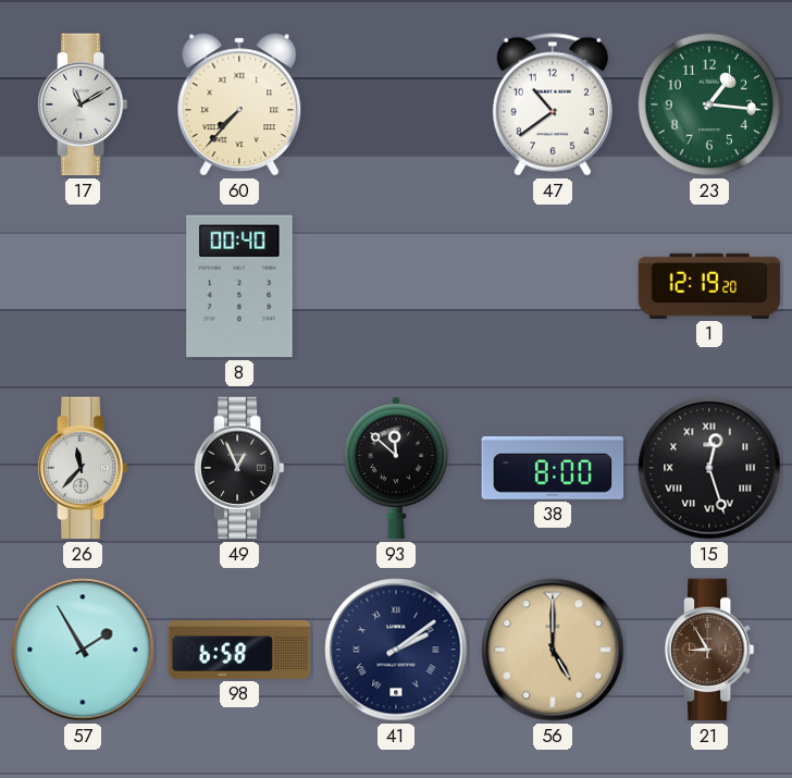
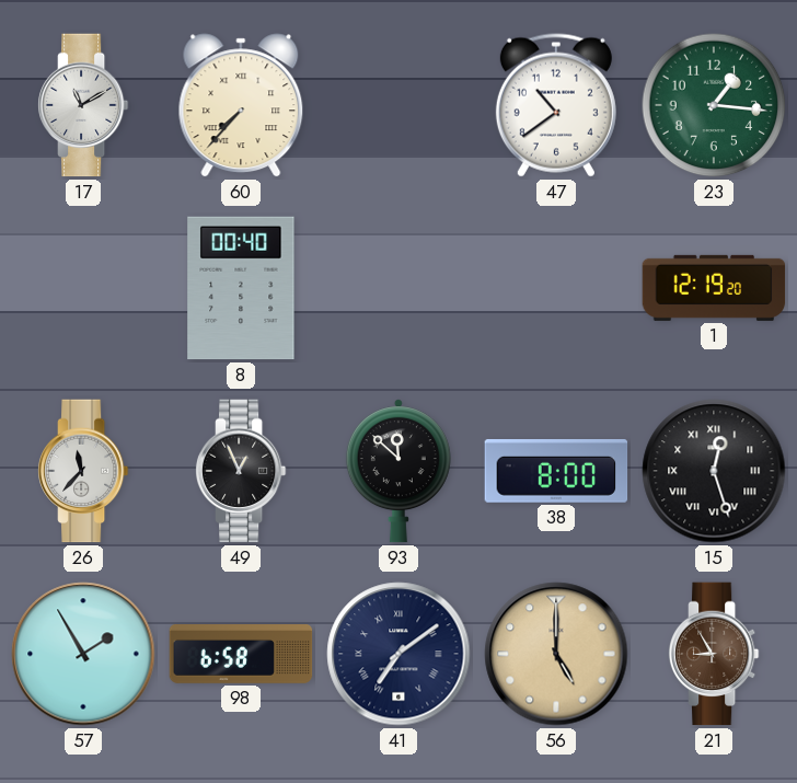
41: 2:09 -> 7:09
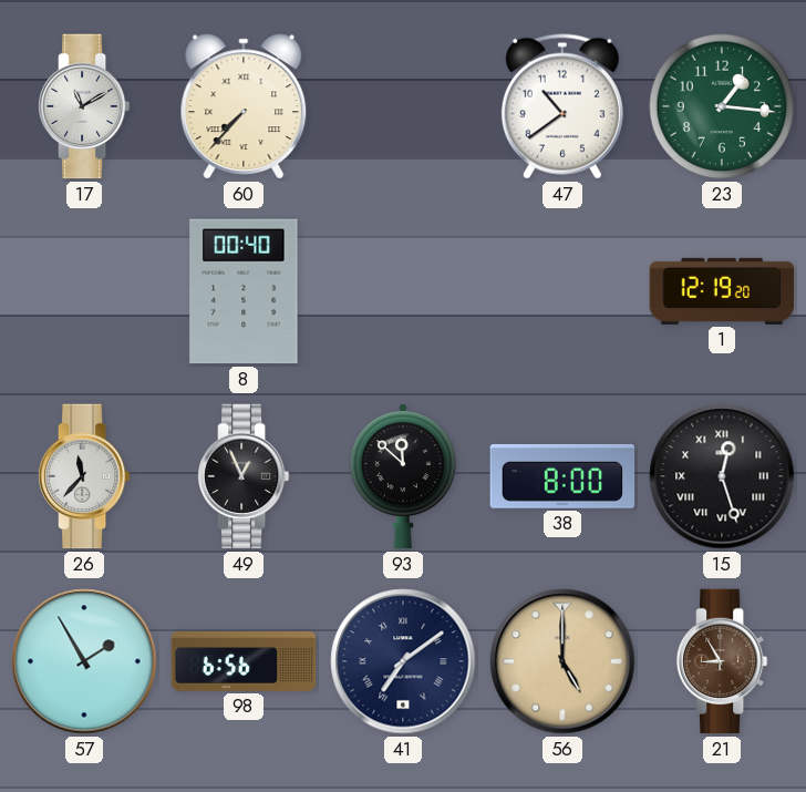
98: 6:58 -> 6:56
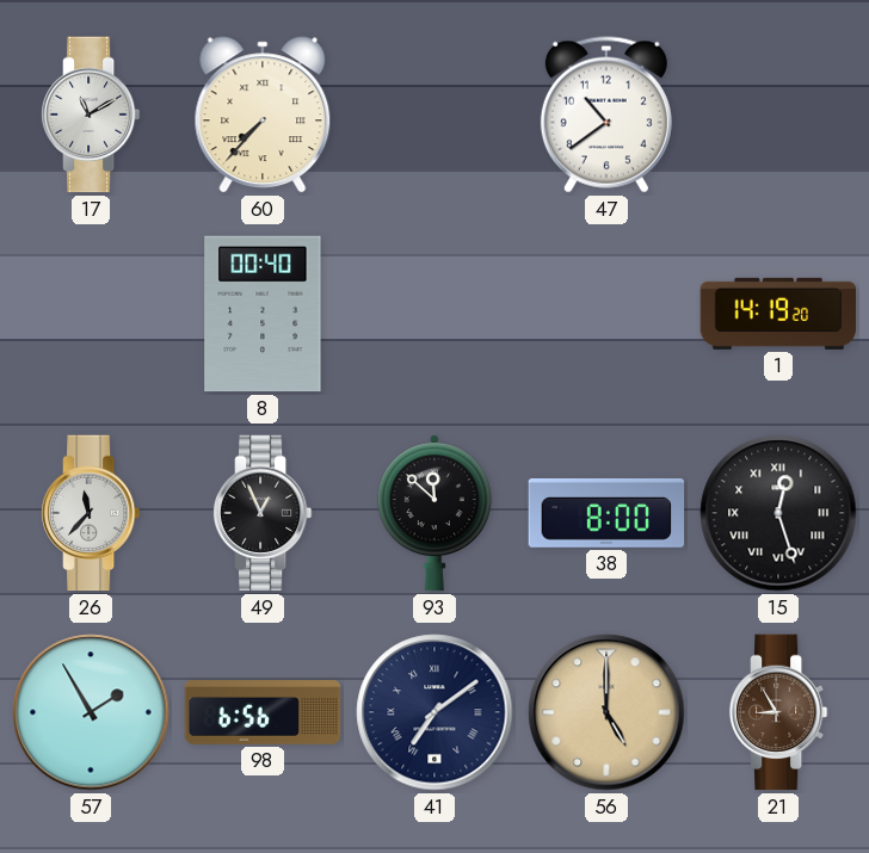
23: 1:16 -> none
1: 12:19 -> 14:19
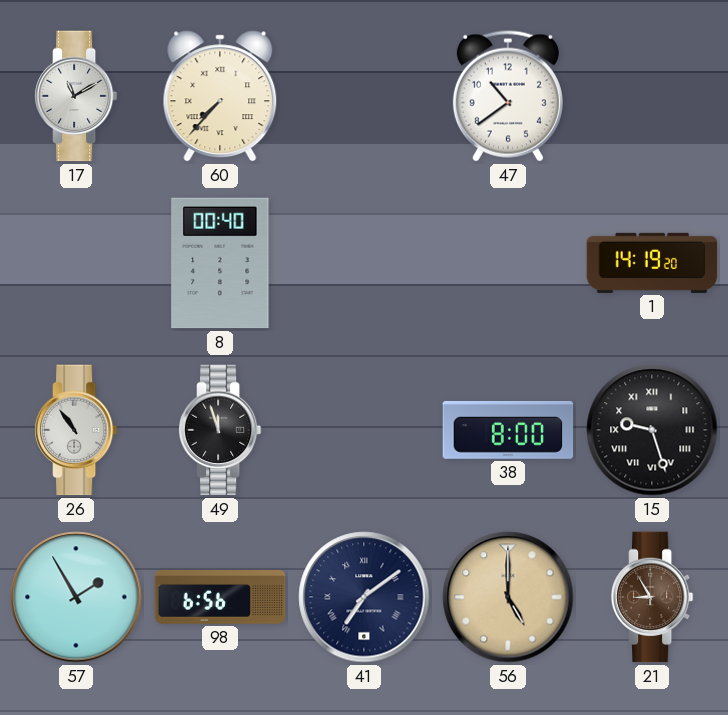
26: 11:37 -> 10:54
49: 12:56 -> 11:57
93: 11:52 -> none
15: 12:27 -> 9:27
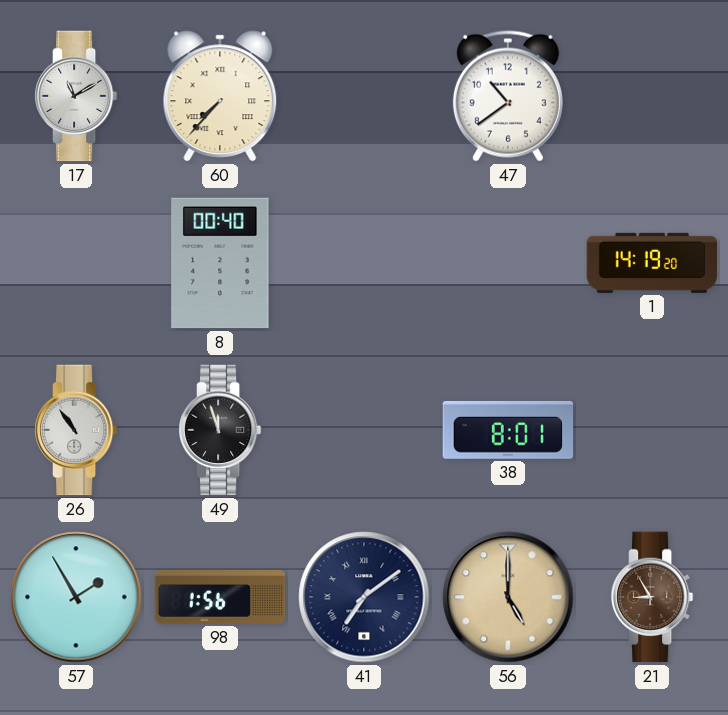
38: 8:00 -> 8:01
15: 9:27 -> none
98: 6:56 -> 1:56
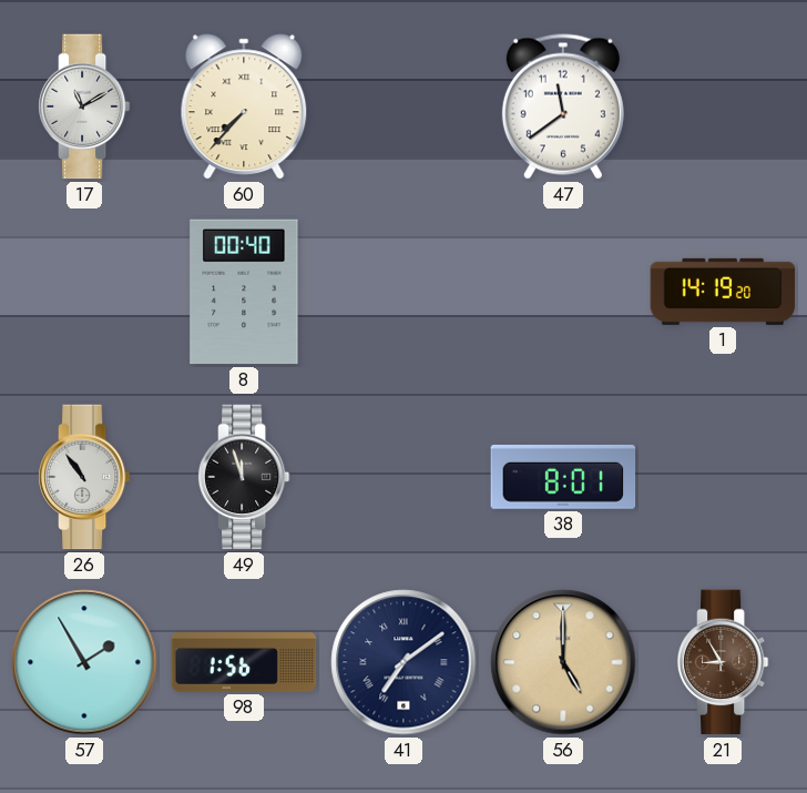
47: 10:39 -> 11:39
